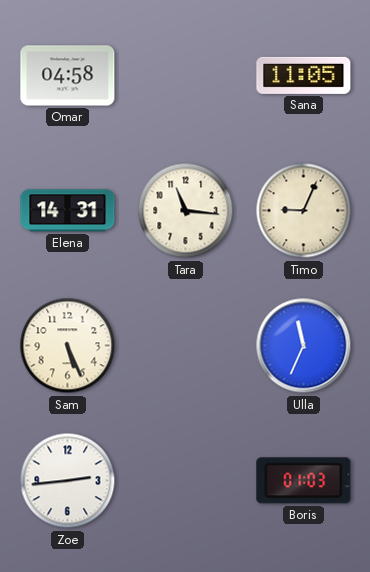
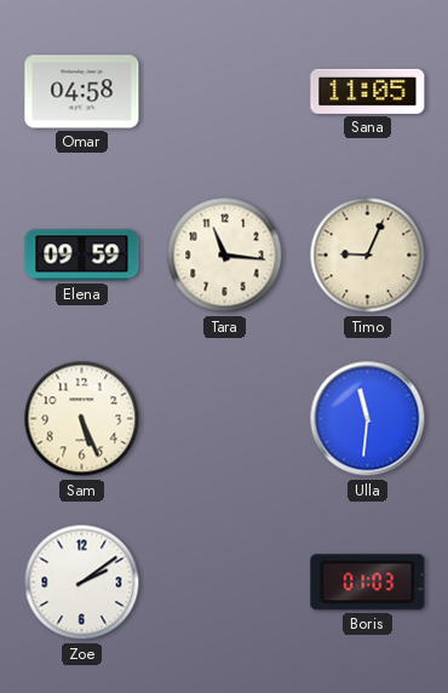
Elena: 14:31 -> 09:59
Ulla: 11:34 -> 11:31
Zoe: 2:44 -> 2:09
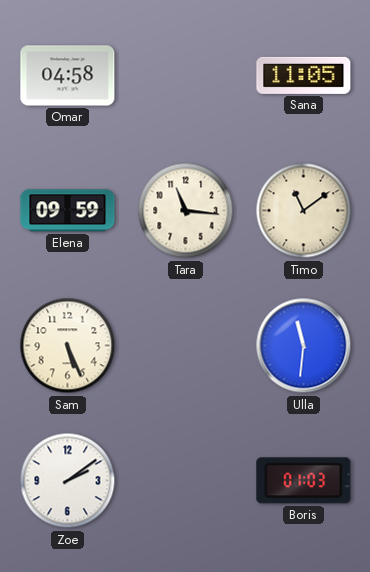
Timo: 9:04 -> 11:09
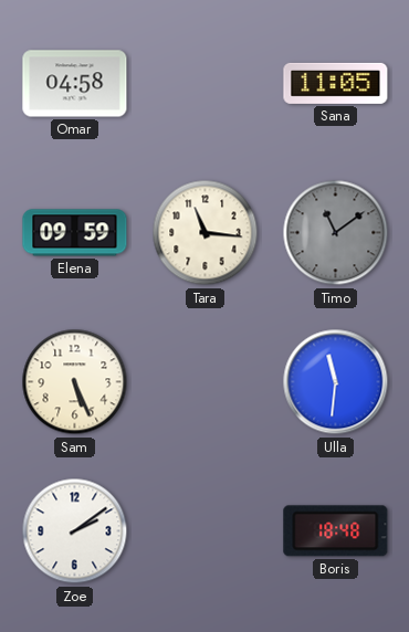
Timo dial: cream -> grey
Boris: 01:03 -> 18:48
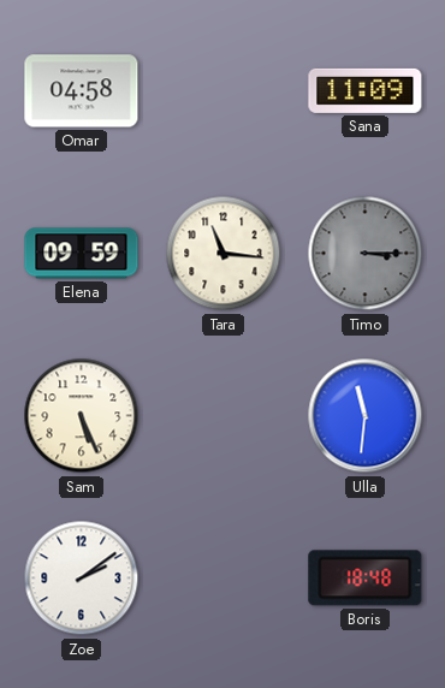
Sana: 11:05 -> 11:09
Timo: 11:09 -> 3:15
